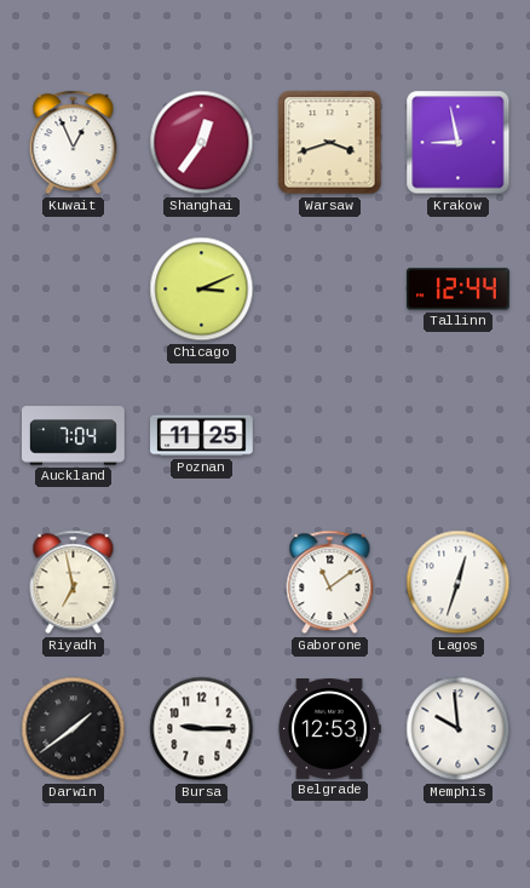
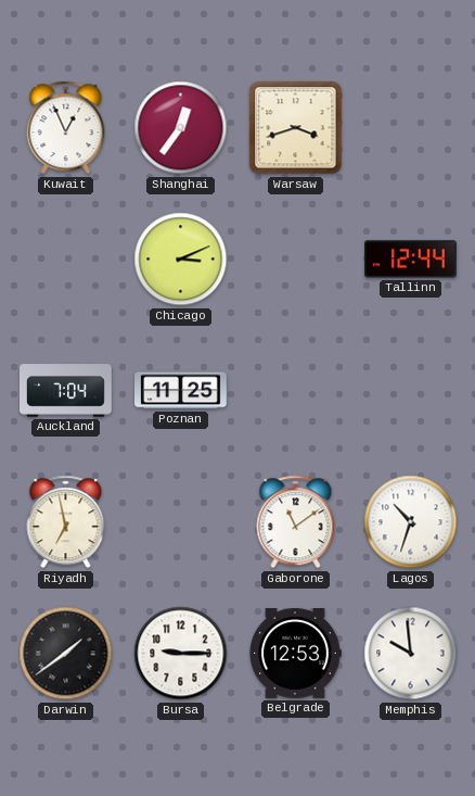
Krakow: 8:58 -> none
Lagos: 12:33 -> 10:33
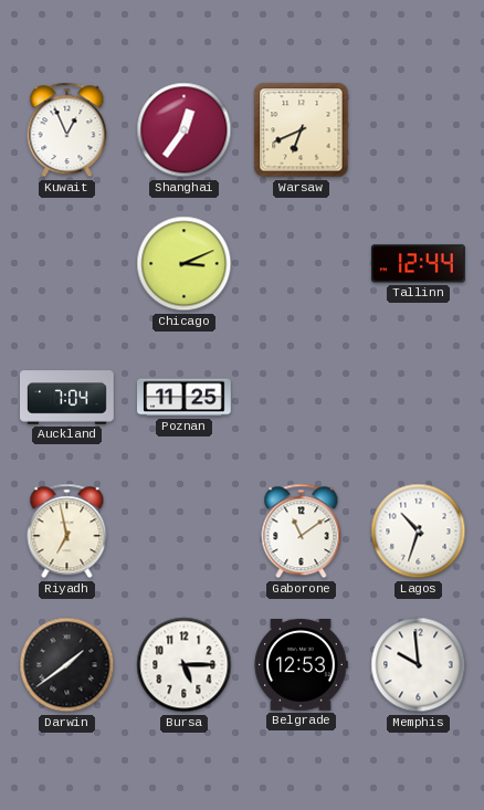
Warsaw: 3:42 -> 6:41
Bursa: 9:15 -> 5:15
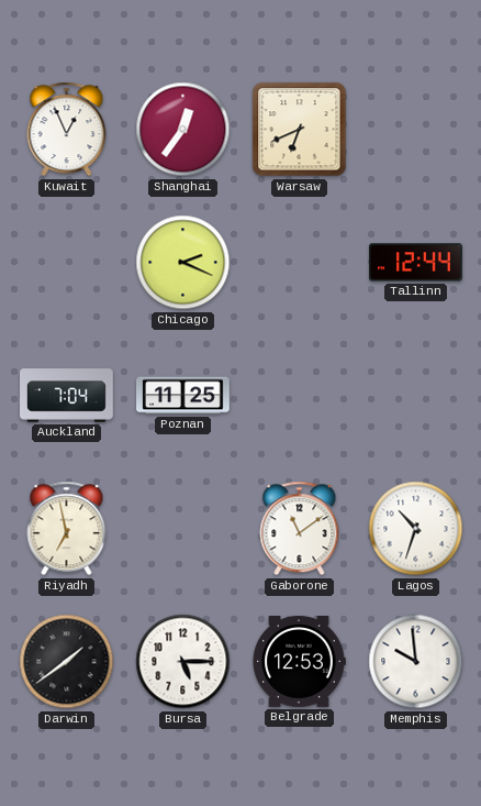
Chicago: 3:11 -> 2:19
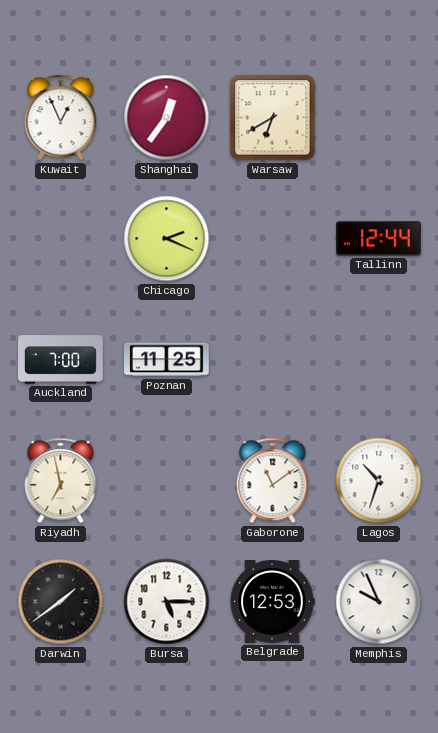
Warsaw: 6:41 -> 6:40
Auckland: 7:04 -> 7:00
Memphis: 9:59 -> 9:56
